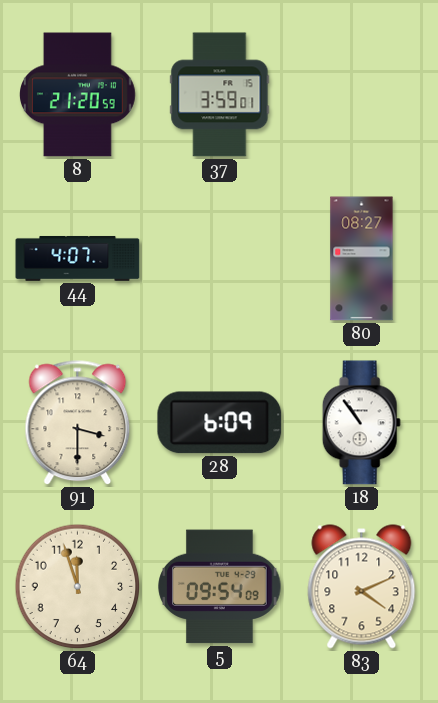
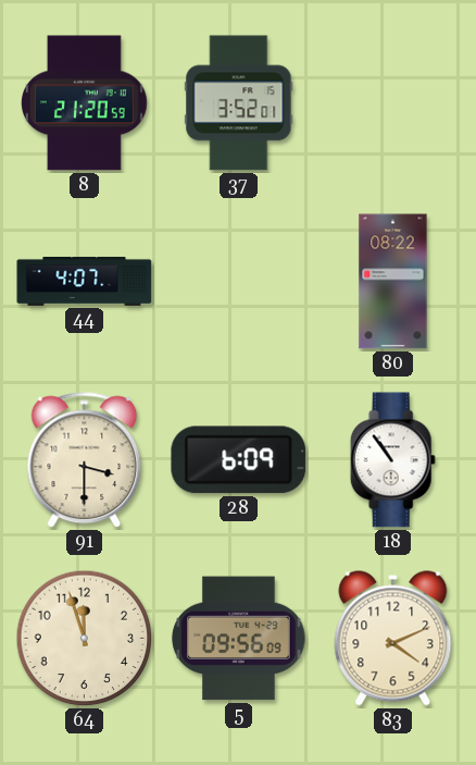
37: 3:59 -> 3:52
80: 08:27 -> 08:22
5: 09:54 -> 09:56
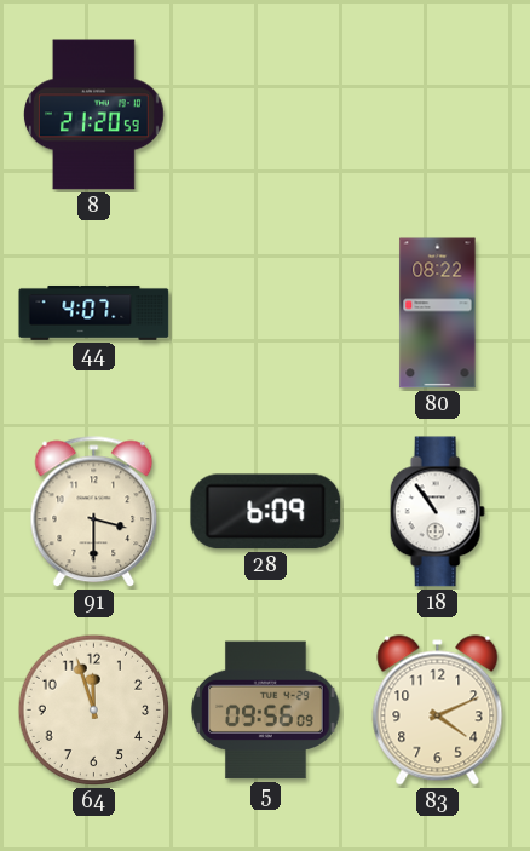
37: 3:52 -> none
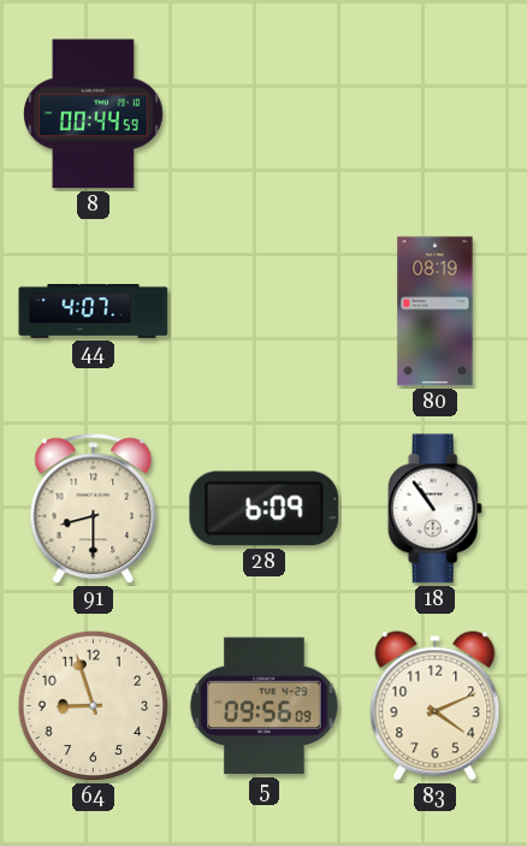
8: 21:20 -> 00:44
80: 08:22 -> 08:19
91: 3:30 -> 8:30
64: 11:57 -> 8:57
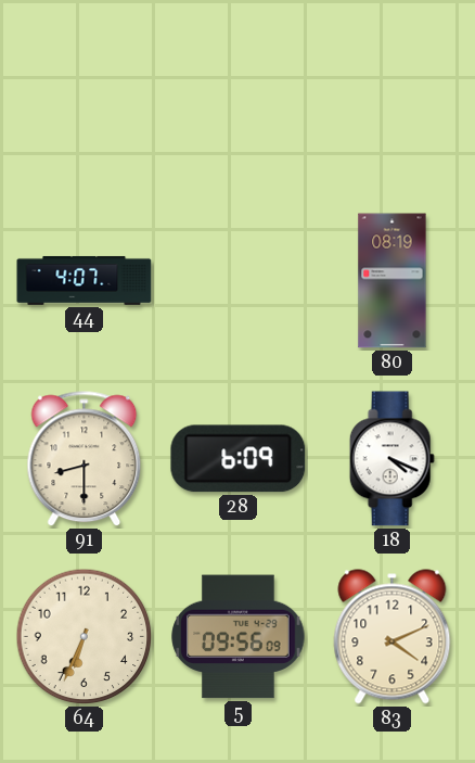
8: 00:44 -> none
18: 10:54 -> 4:19
64: 8:57 -> 6:34
